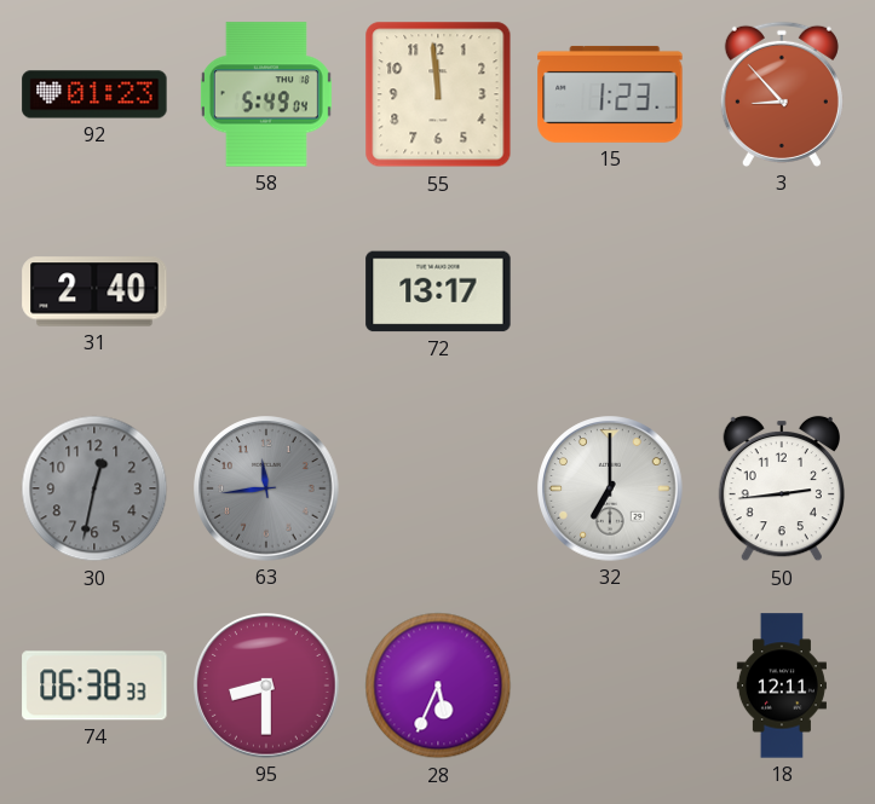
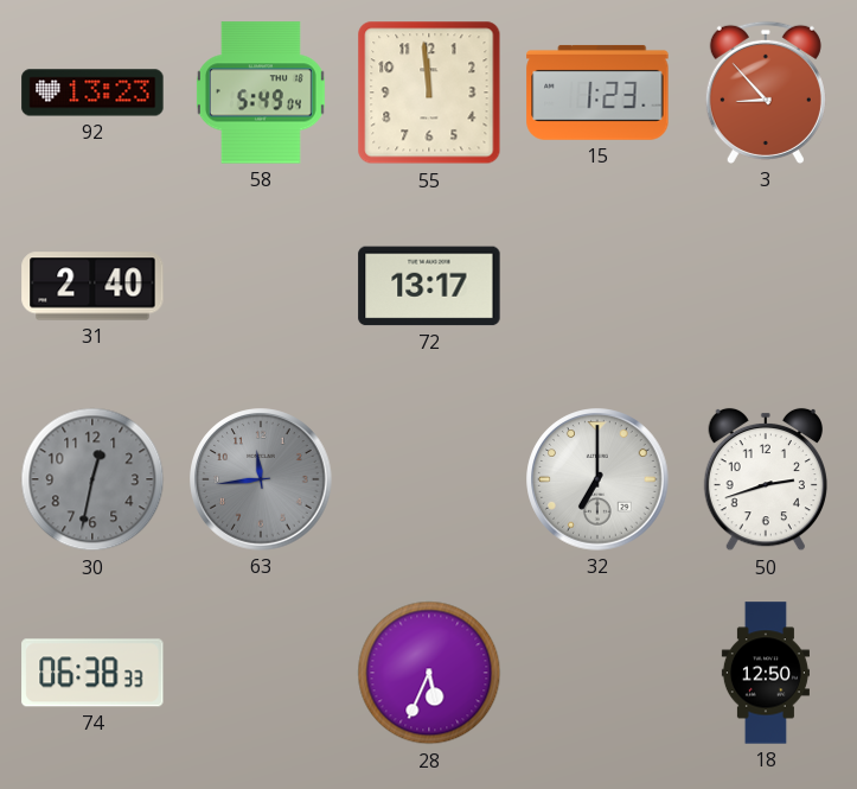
92: 01:23 -> 13:23
50: 2:44 -> 2:42
95: 8:30 -> none
18: 12:11 -> 12:50
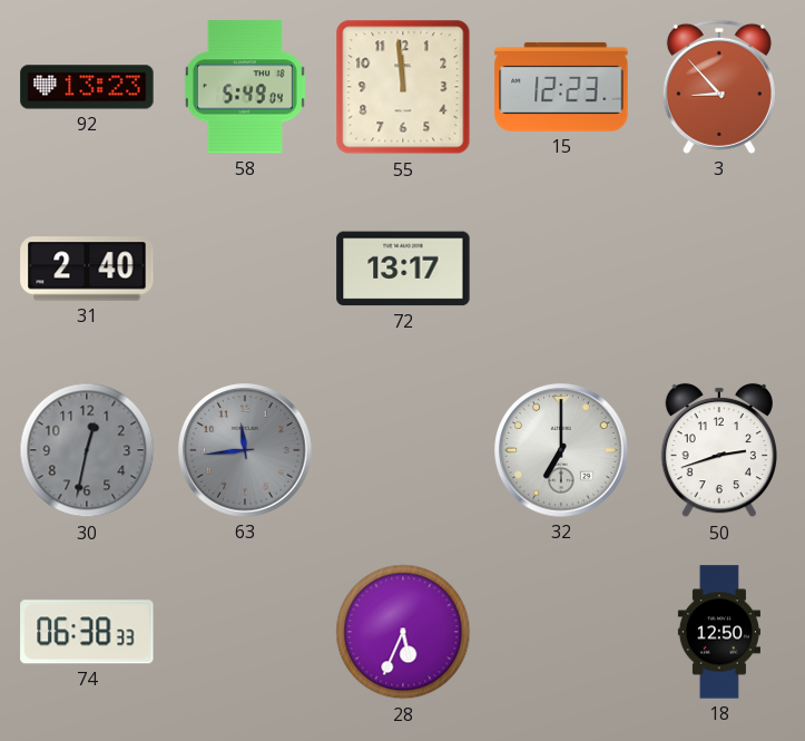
15: 1:23 -> 12:23
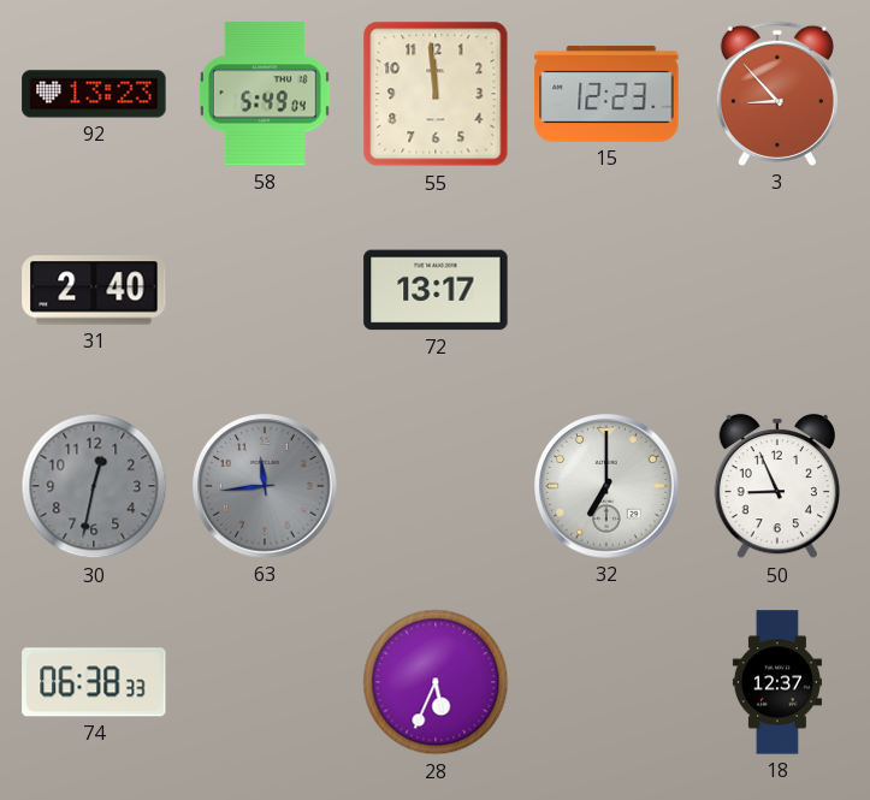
50: 2:42 -> 8:56
18: 12:50 -> 12:37
